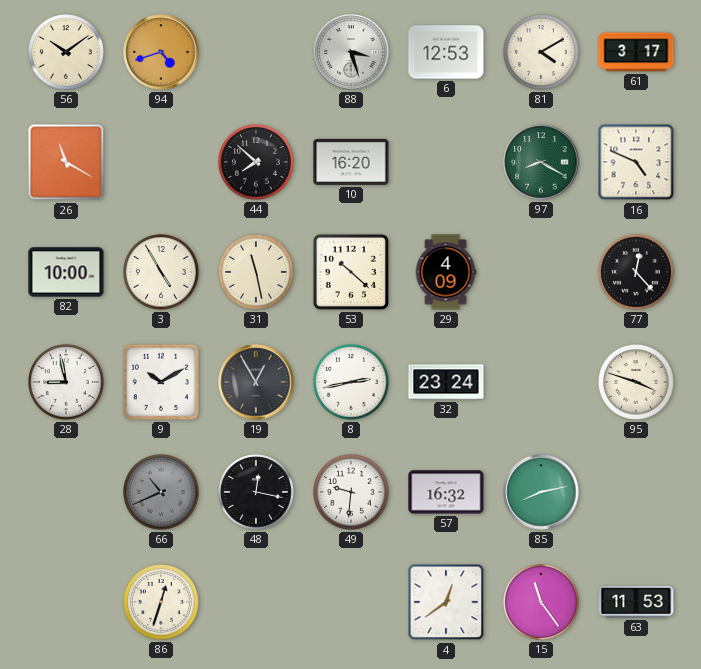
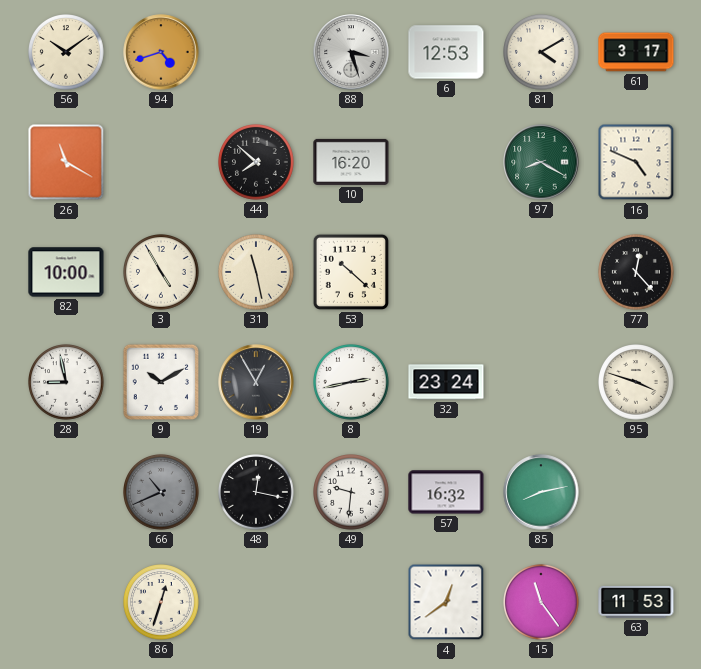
29: 4:09 -> none
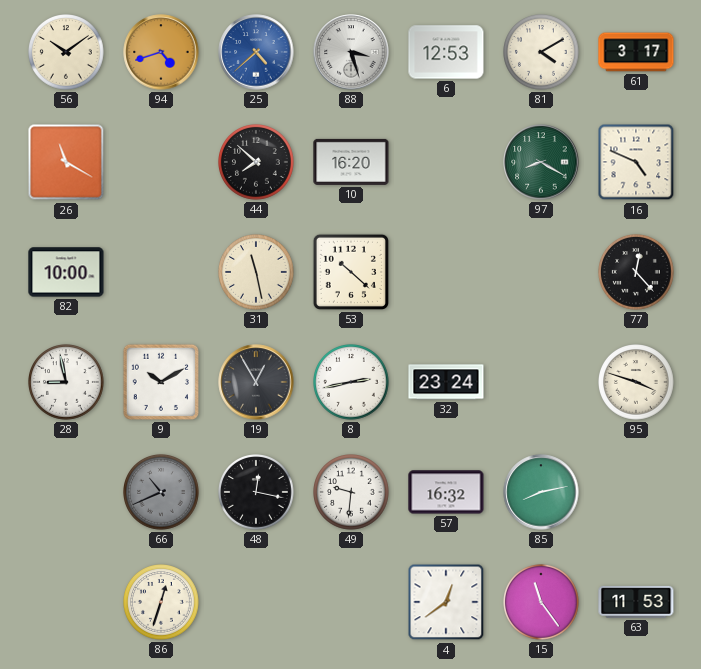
25: none -> 4:38
3: 4:55 -> none
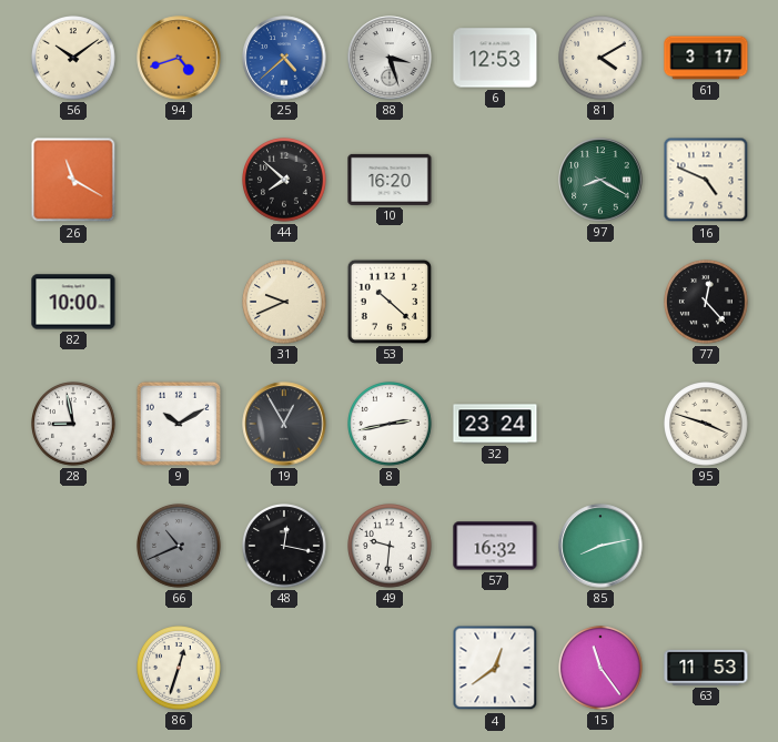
31: 11:28 -> 9:41
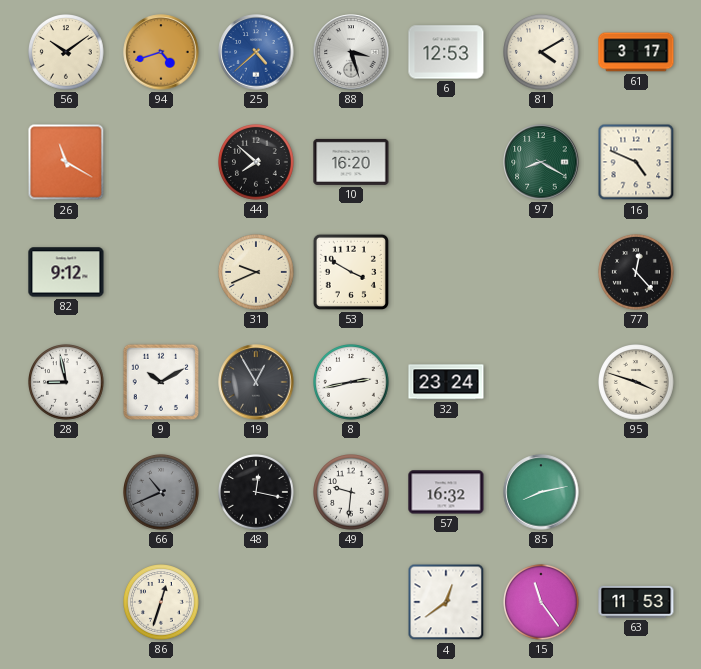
82: 10:00 -> 9:12
53: 10:22 -> 3:50
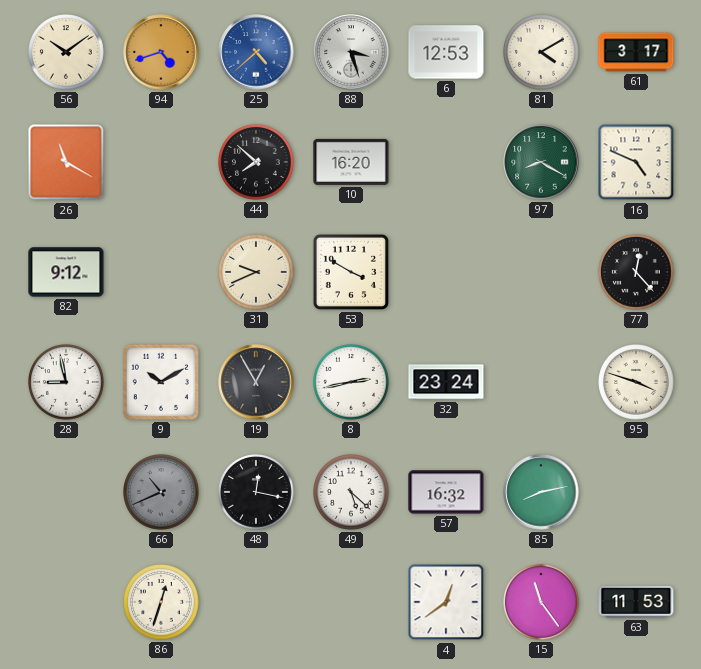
49: 9:31 -> 5:22
